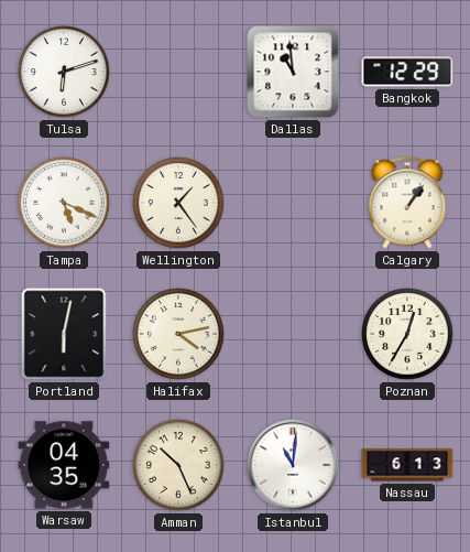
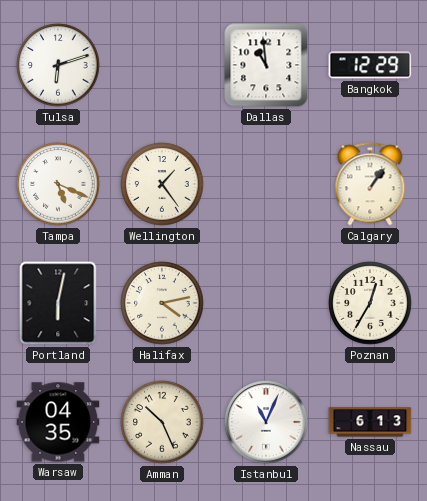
Istanbul: 11:01 -> 11:04
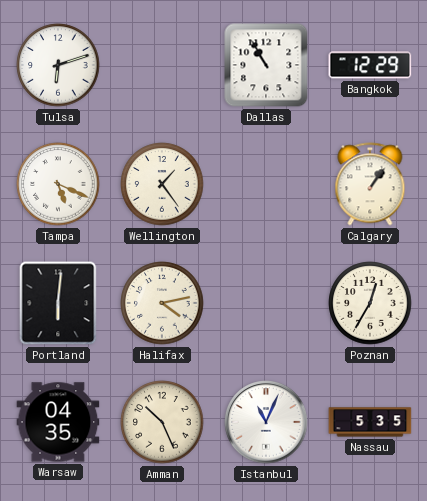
Dallas: 10:59 -> 10:55
Portland: 6:02 -> 6:01
Nassau: 6:13 -> 5:35
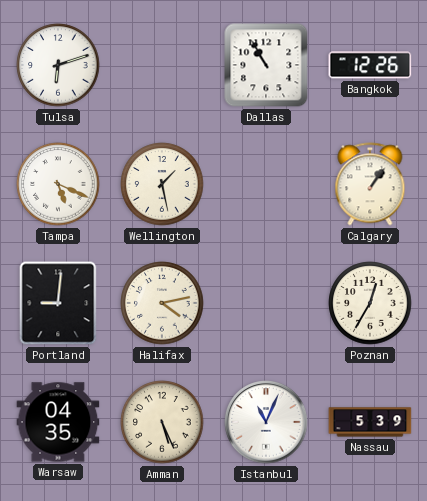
Bangkok: 12:29 -> 12:26
Wellington: 1:24 -> 1:28
Portland: 6:01 -> 9:01
Amman: 10:26 -> 5:26
Nassau: 5:35 -> 5:39
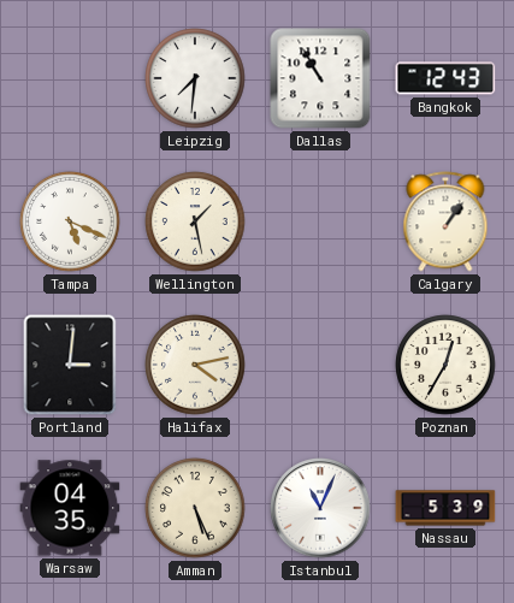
Tulsa: 6:12 -> none
Leipzig: none -> 7:31
Bangkok: 12:26 -> 12:43
Portland: 9:01 -> 3:01
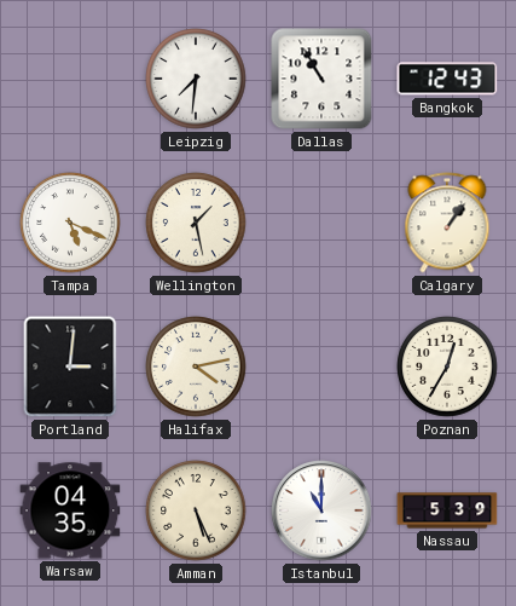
Istanbul: 11:04 -> 11:00
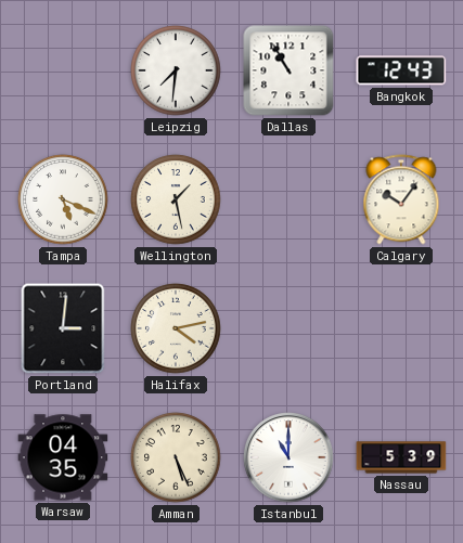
Calgary: 1:06 -> 10:06
Poznan: 12:35 -> none
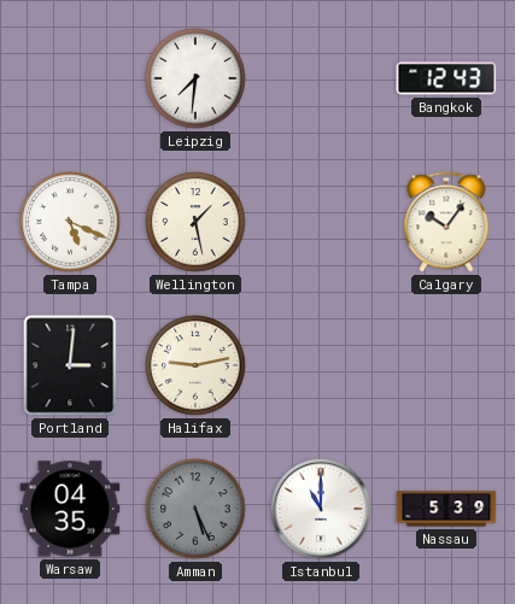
Dallas: 10:55 -> none
Halifax: 4:13 -> 9:13
Amman dial: cream -> grey
